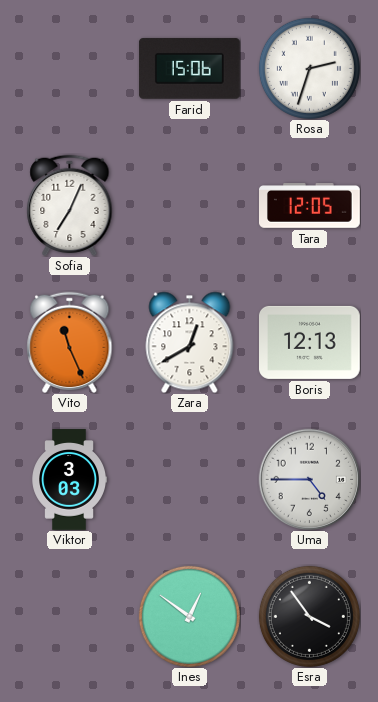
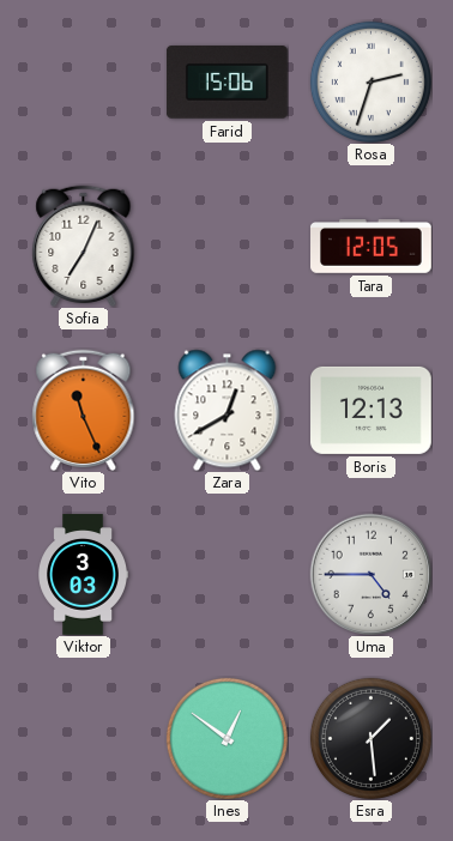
Esra: 3:54 -> 1:29
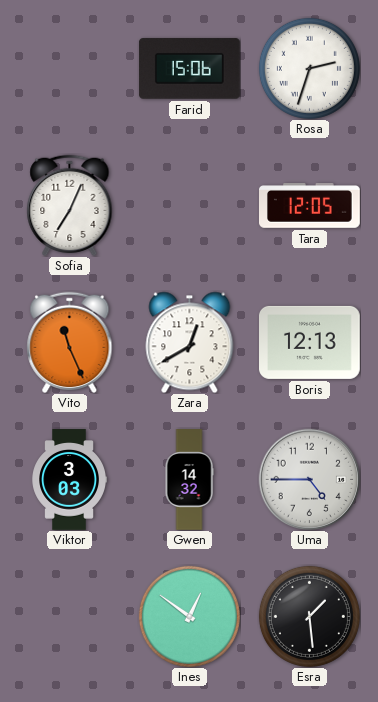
Gwen: none -> 14:32
